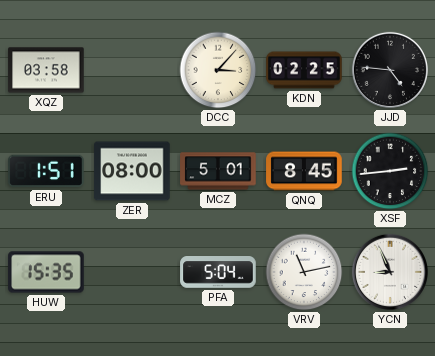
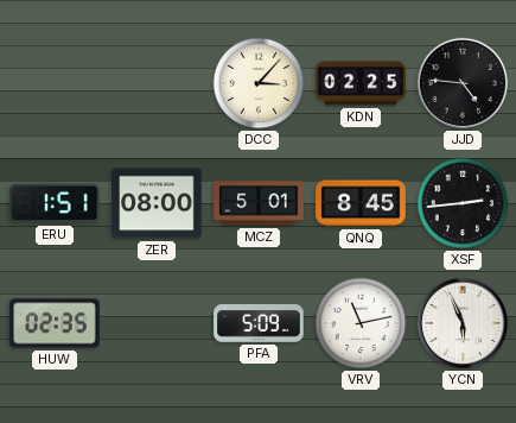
XQZ: 03:58 -> none
HUW: 15:35 -> 02:35
PFA: 5:04 -> 5:09
YCN: 8:56 -> 5:56
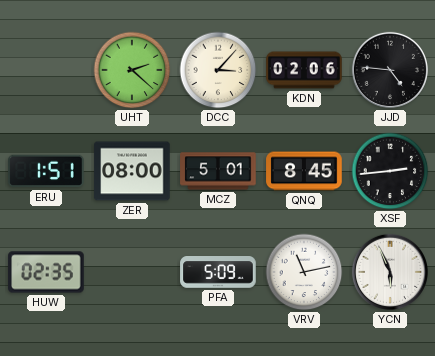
UHT: none -> 2:22
KDN: 02:25 -> 02:06
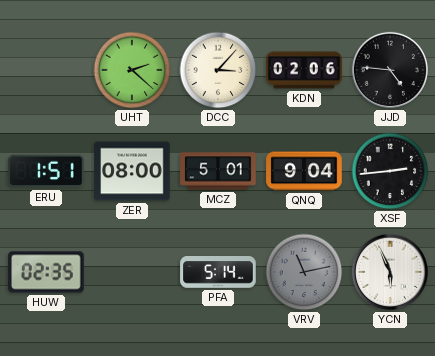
QNQ: 8:45 -> 9:04
PFA: 5:09 -> 5:14
VRV dial: white -> grey
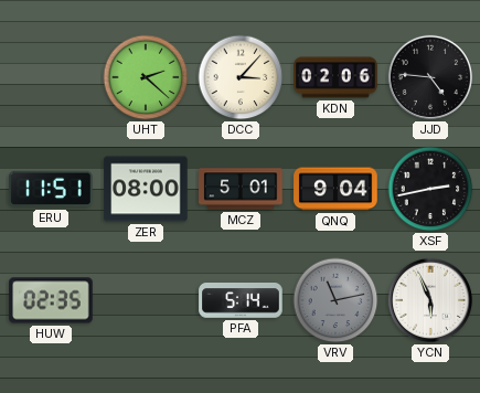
ERU: 1:51 -> 11:51
XSF: 2:44 -> 2:43
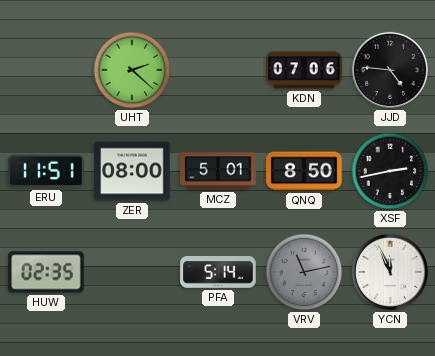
DCC: 3:07 -> none
KDN: 02:06 -> 07:06
QNQ: 9:04 -> 8:50
YCN: 5:56 -> 11:56
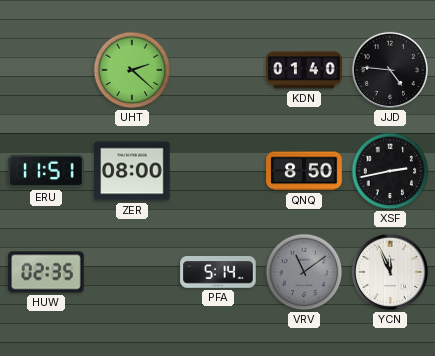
KDN: 07:06 -> 01:40
MCZ: 5:01 -> none
VRV: 11:13 -> 11:09
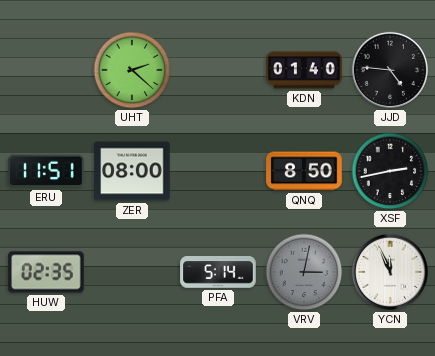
VRV: 11:09 -> 3:02
